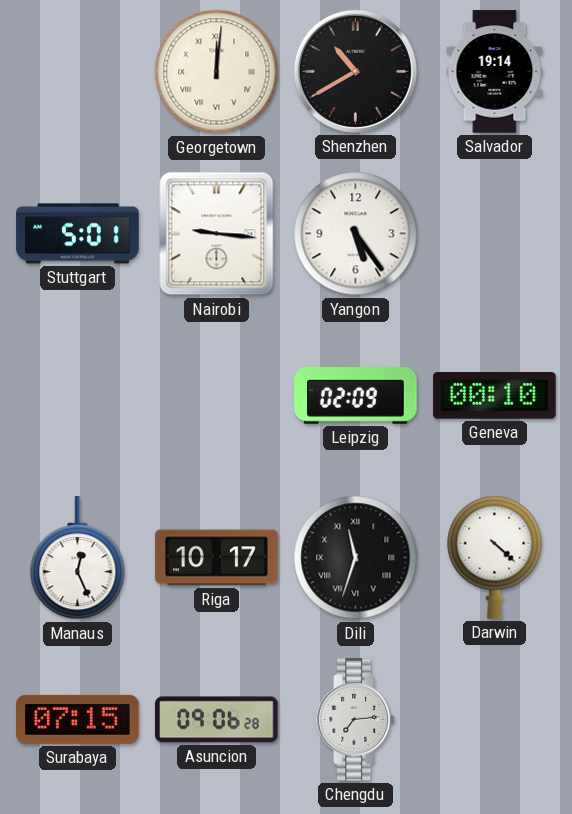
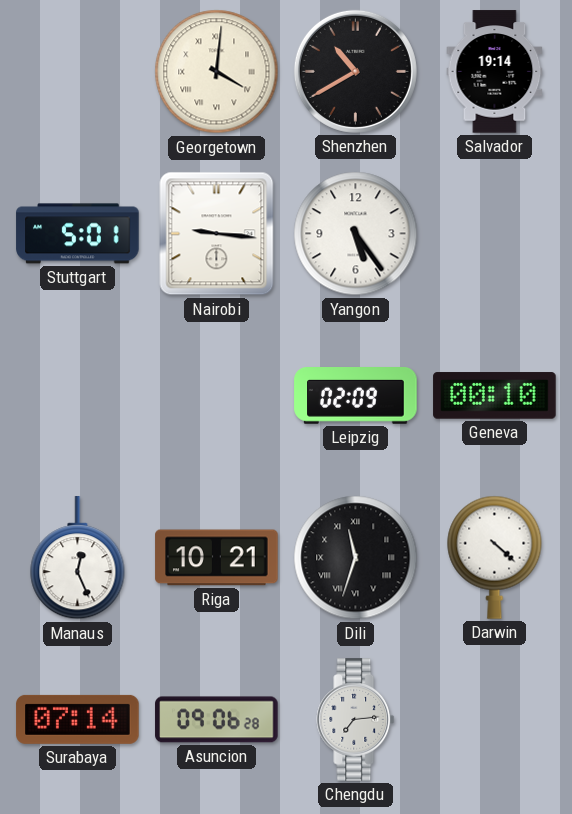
Georgetown: 12:01 -> 4:01
Riga: 10:17 -> 10:21
Surabaya: 07:15 -> 07:14
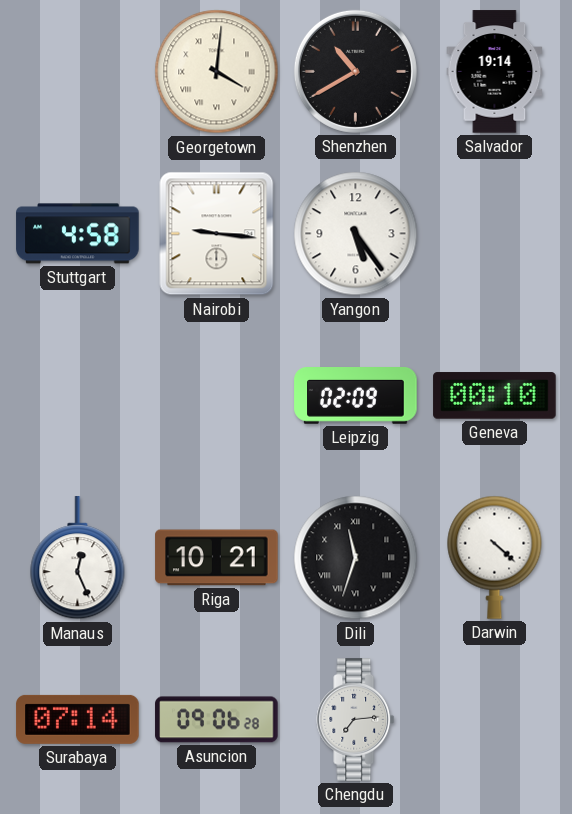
Stuttgart: 5:01 -> 4:58
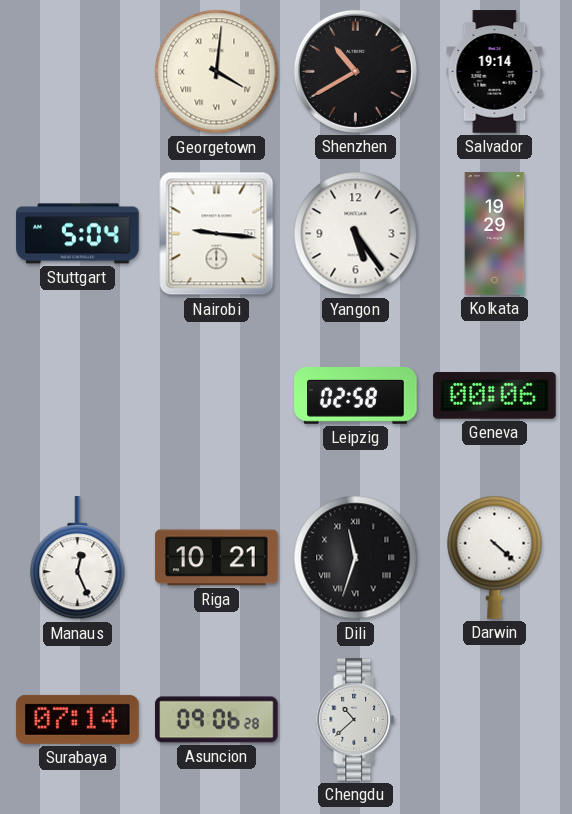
Stuttgart: 4:58 -> 5:04
Kolkata: none -> 19:29
Leipzig: 02:09 -> 02:58
Geneva: 00:10 -> 00:06
Chengdu: 7:14 -> 10:38
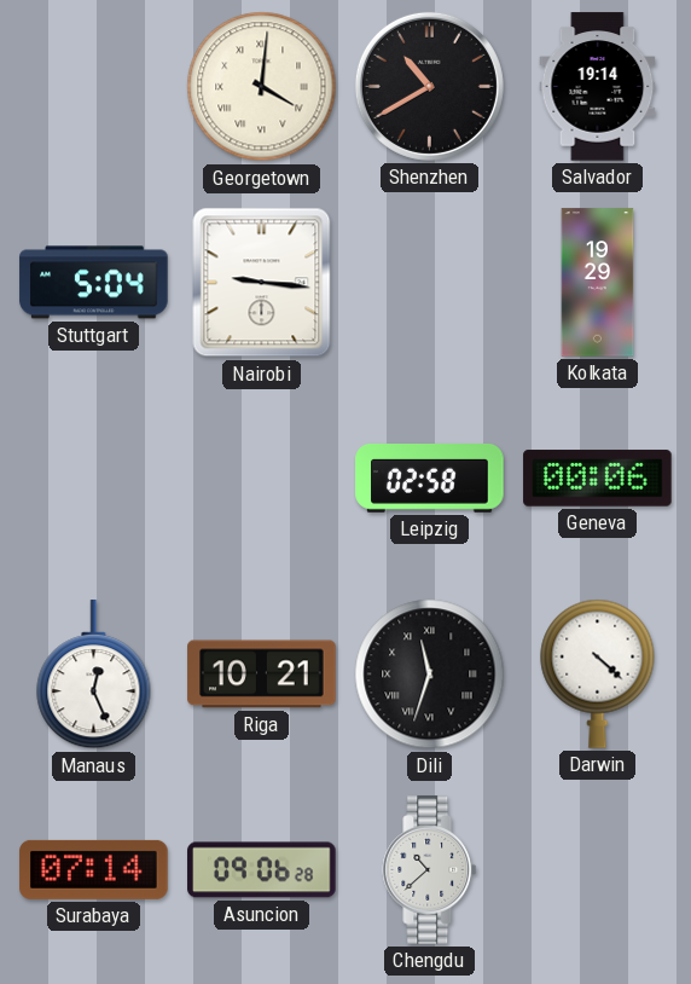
Yangon: 5:24 -> none
